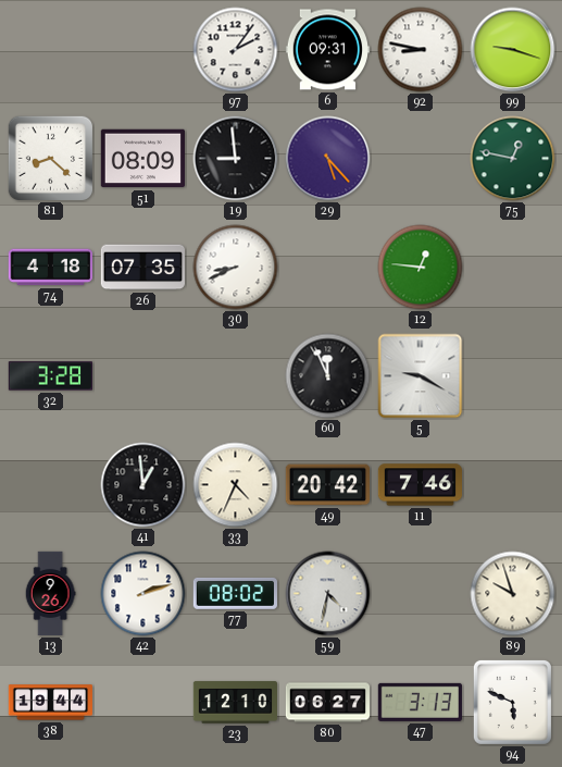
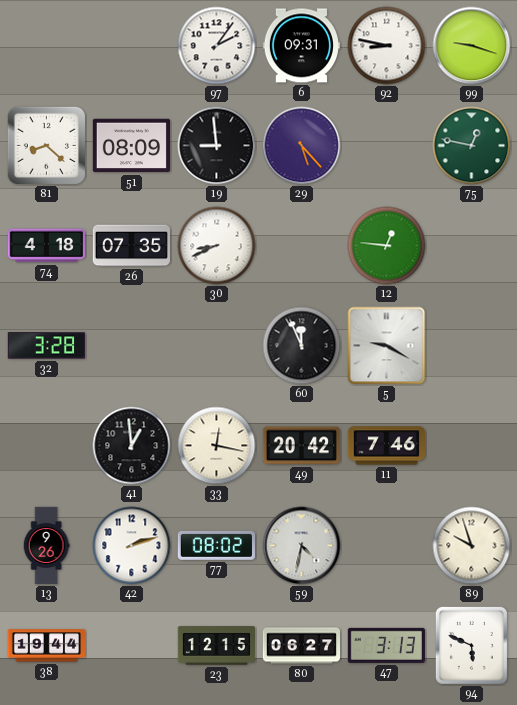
33: 4:34 -> 12:17
23: 12:10 -> 12:15
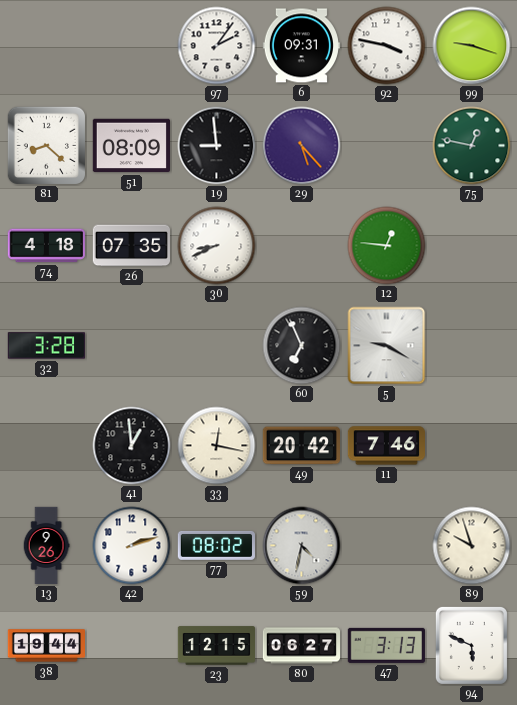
92: 8:47 -> 3:47
60: 11:56 -> 6:56
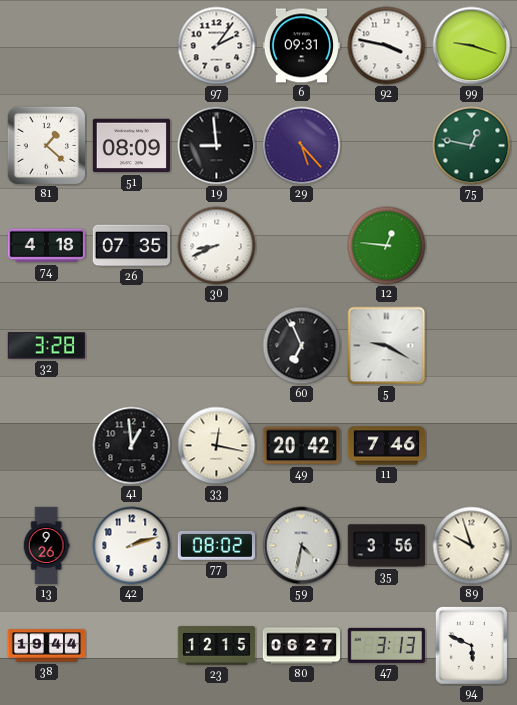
81: 8:22 -> 1:22
35: none -> 3:56
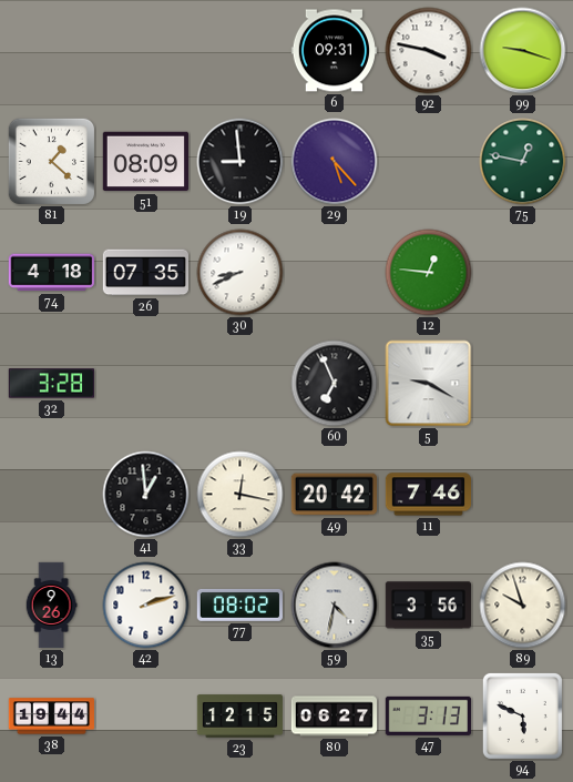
97: 2:06 -> none
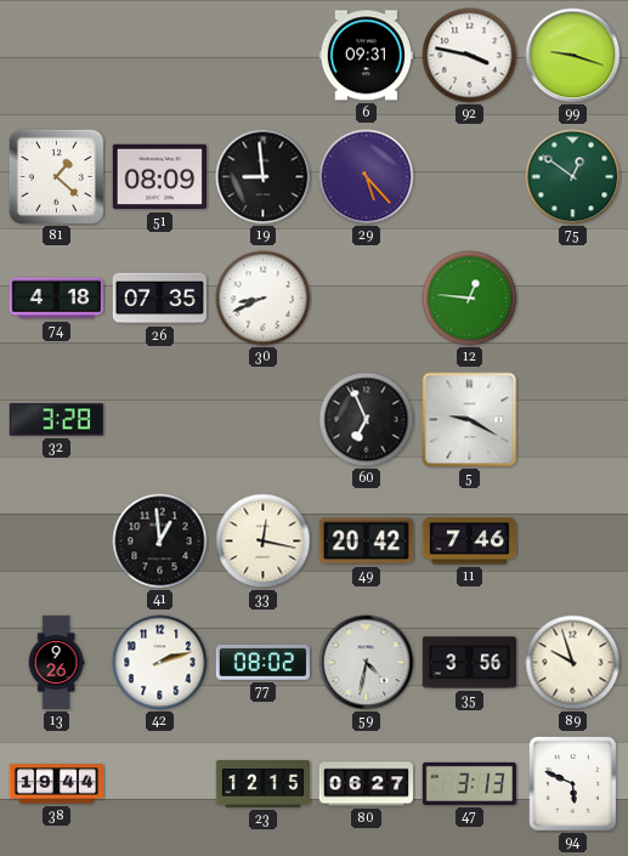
75: 12:47 -> 12:51
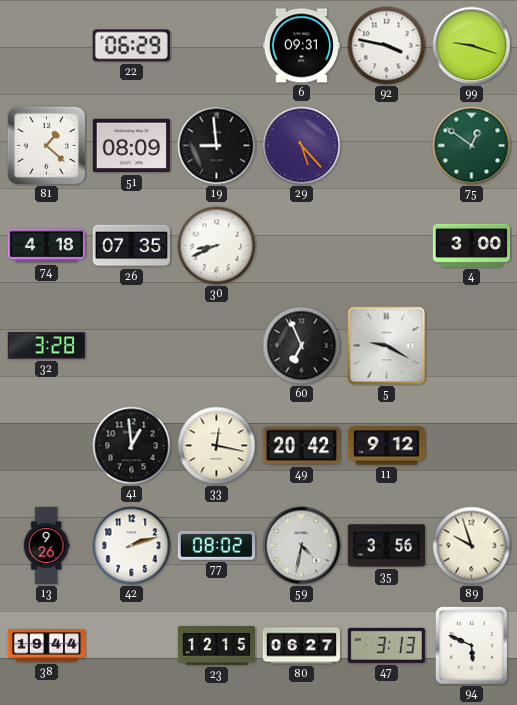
22: none -> 06:29
12: 12:46 -> none
4: none -> 3:00
11: 7:46 -> 9:12
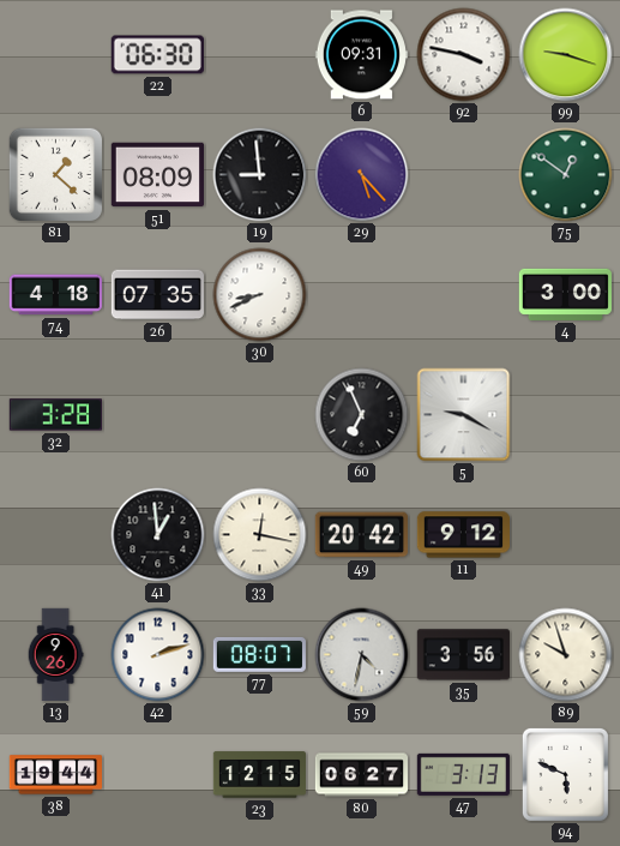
22: 06:29 -> 06:30
77: 08:02 -> 08:07
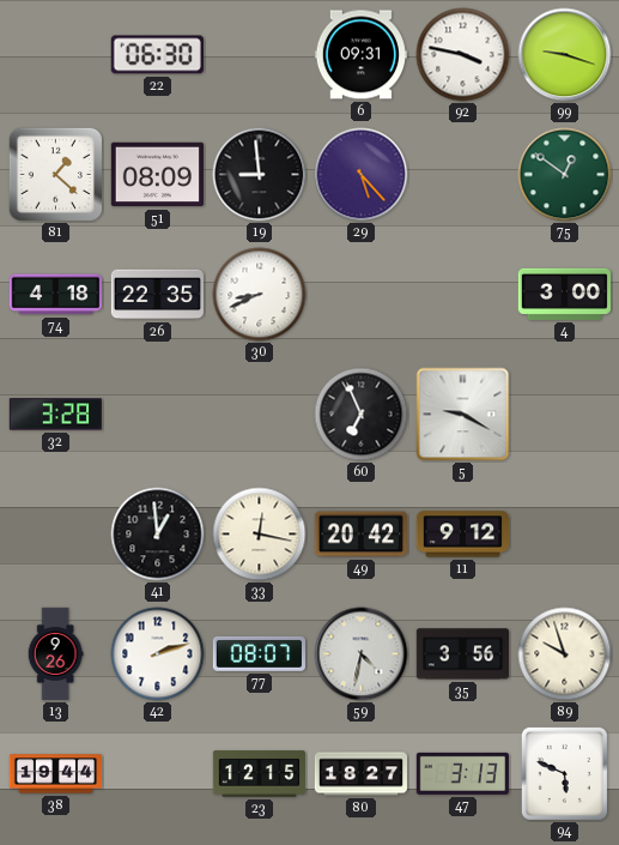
26: 07:35 -> 22:35
80: 06:27 -> 18:27
